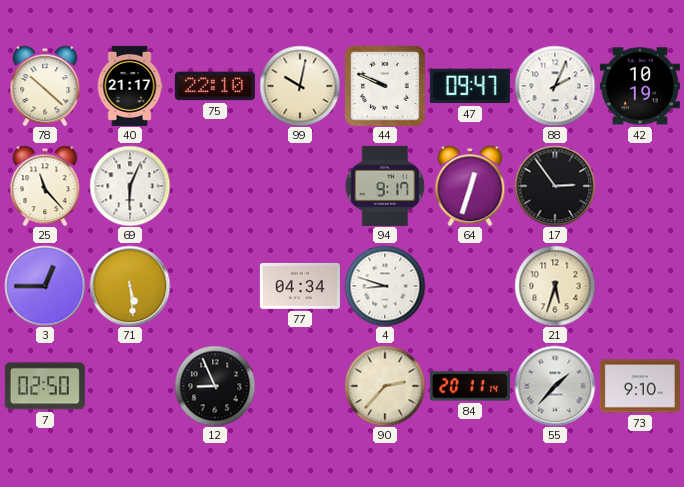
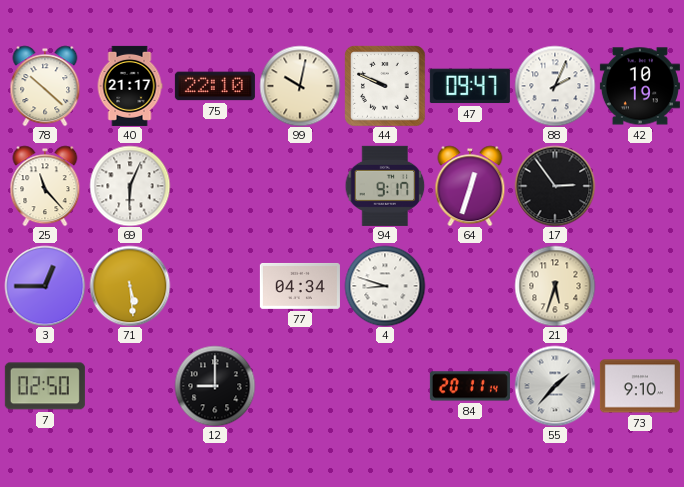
12: 8:56 -> 9:00
90: 2:37 -> none
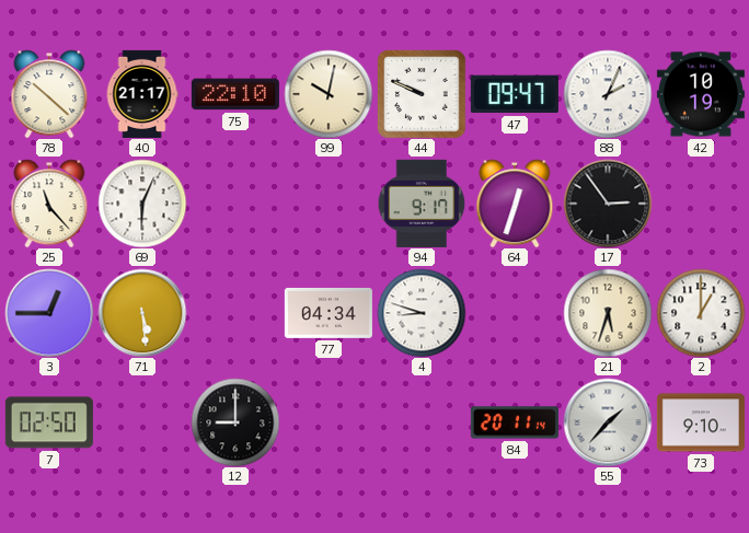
2: none -> 1:00
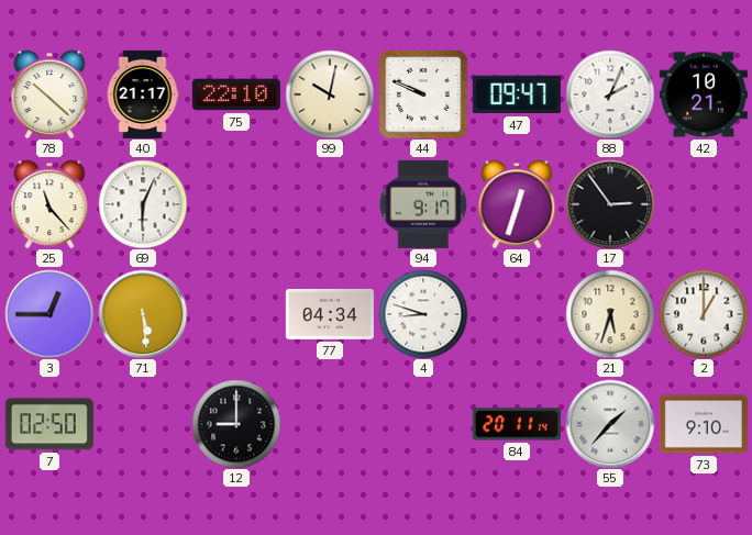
42: 10:19 -> 10:21
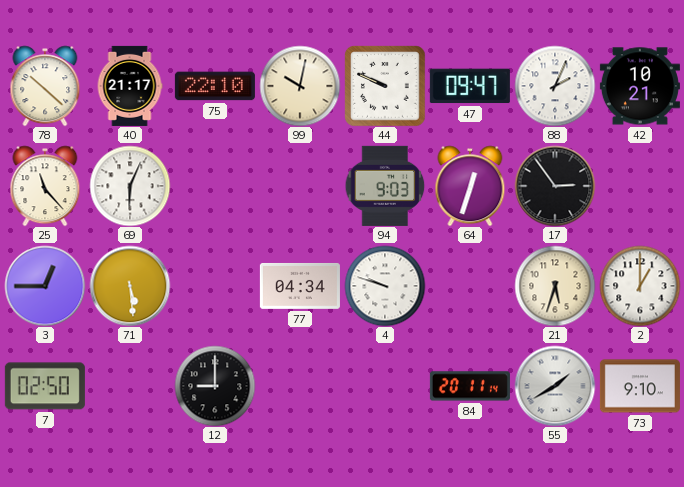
94: 9:17 -> 9:03
4: 8:48 -> 9:48
55: 1:37 -> 1:40
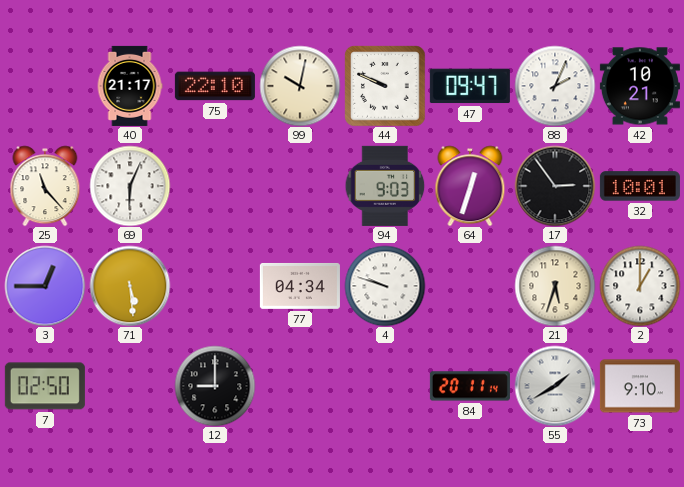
78: 10:22 -> none
32: none -> 10:01
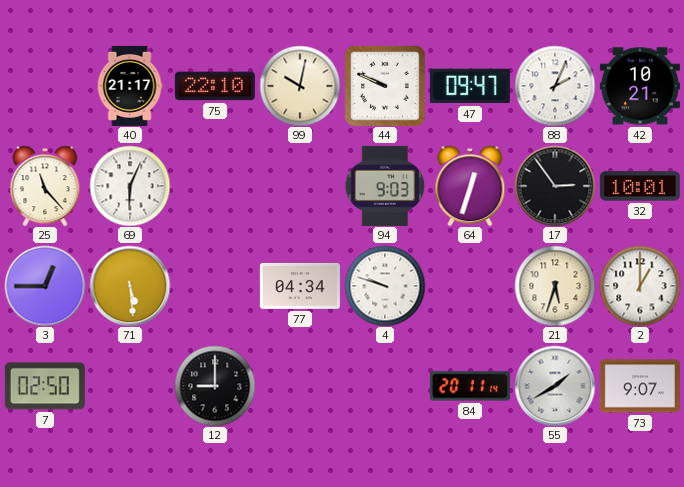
73: 9:10 -> 9:07
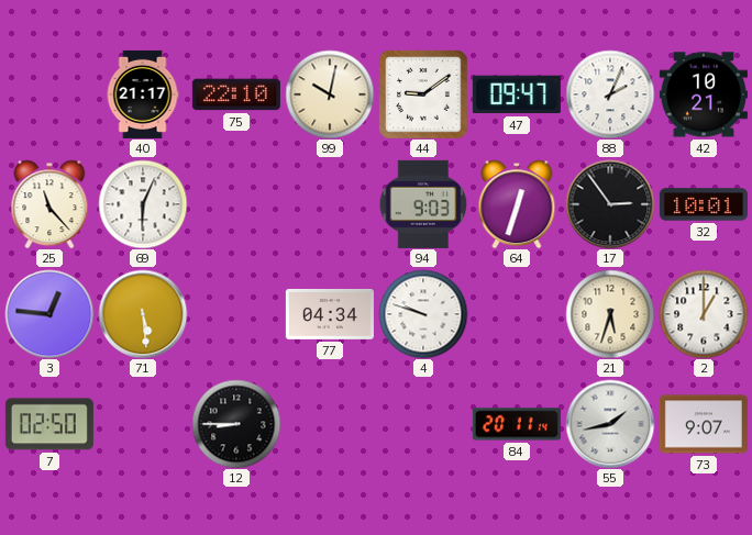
44: 9:49 -> 9:09
3: 12:45 -> 12:46
12: 9:00 -> 8:45
55: 1:40 -> 1:43
